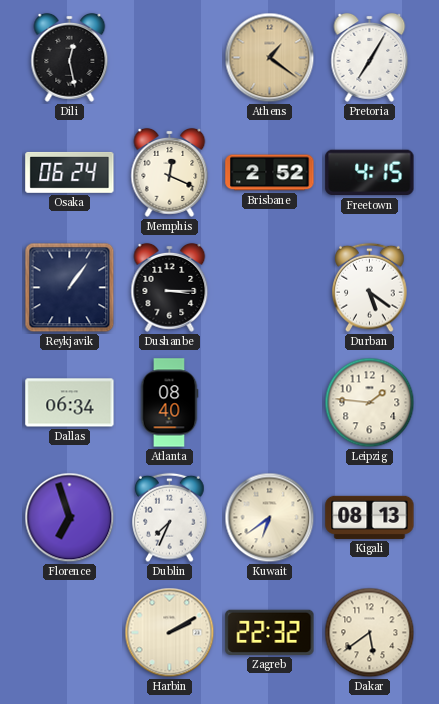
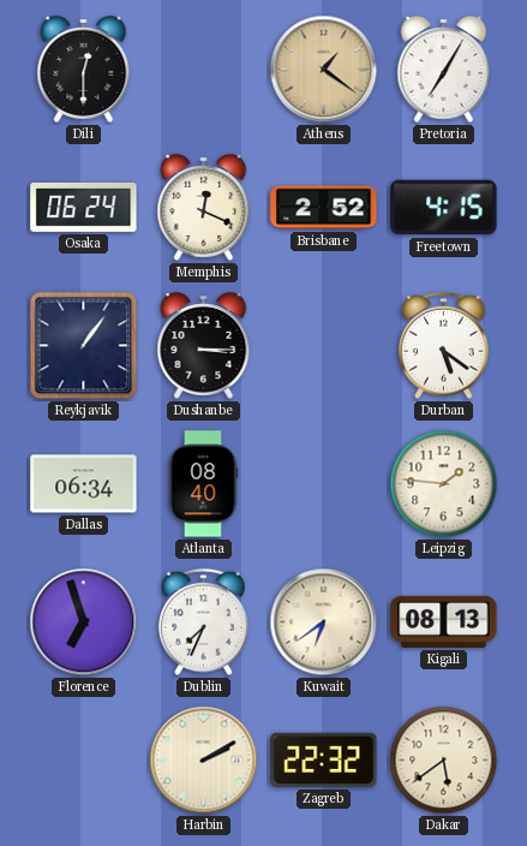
Dili: 12:28 -> 12:30
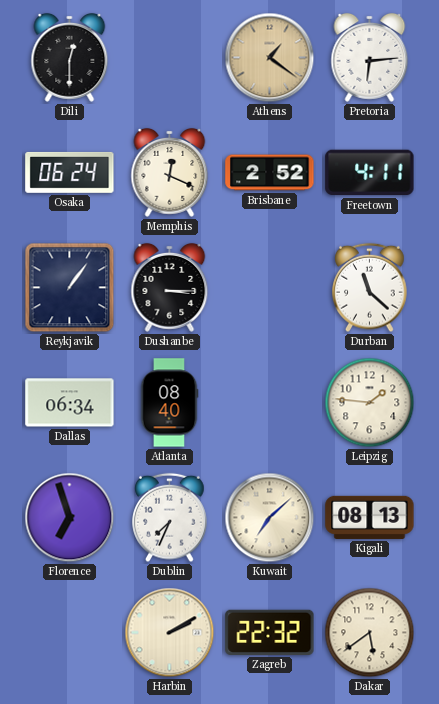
Pretoria: 7:05 -> 6:14
Freetown: 4:15 -> 4:11
Durban: 5:21 -> 11:22
Kuwait: 6:39 -> 7:08
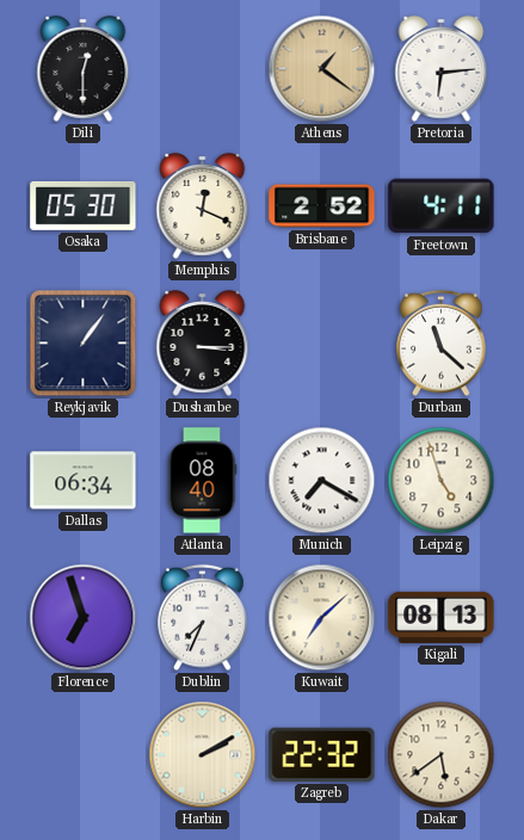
Osaka: 06:24 -> 05:30
Munich: none -> 7:20
Leipzig: 1:46 -> 4:57
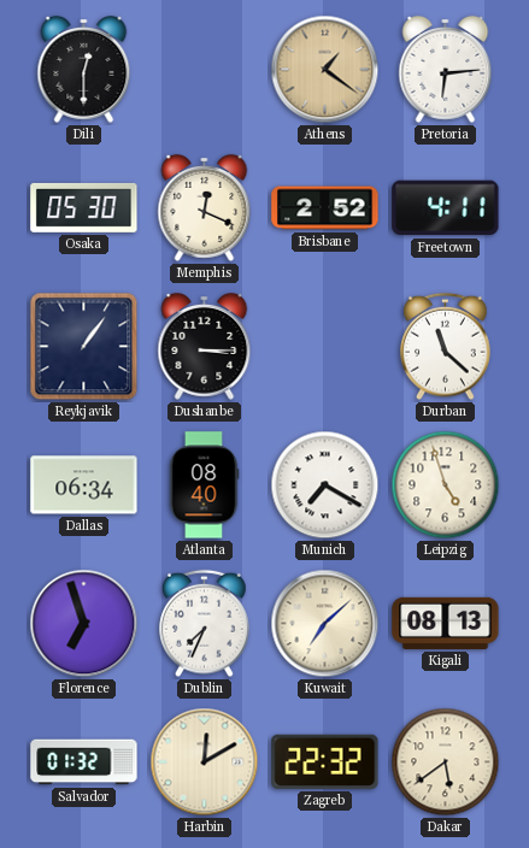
Salvador: none -> 01:32
Harbin: 2:10 -> 12:10
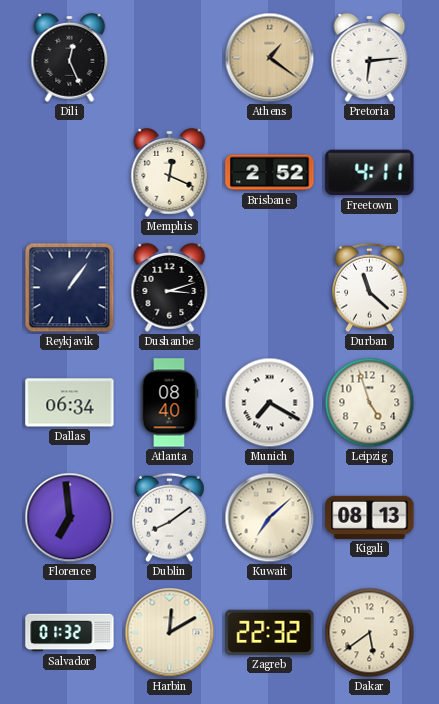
Dili: 12:30 -> 12:26
Osaka: 05:30 -> none
Dushanbe: 3:15 -> 3:12
Florence: 6:57 -> 6:59
Dublin: 7:34 -> 8:09
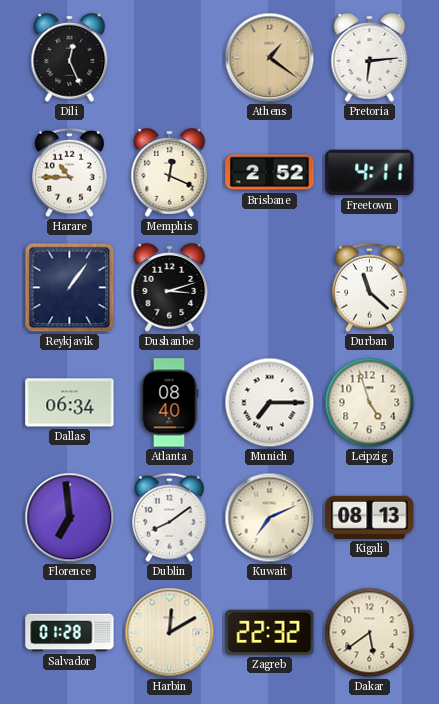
Harare: none -> 10:45
Munich: 7:20 -> 7:15
Kuwait: 7:08 -> 7:11
Salvador: 01:32 -> 01:28
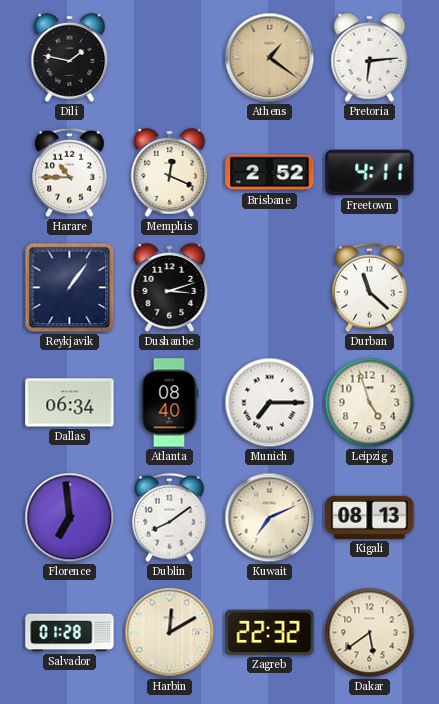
Dili: 12:26 -> 1:47
